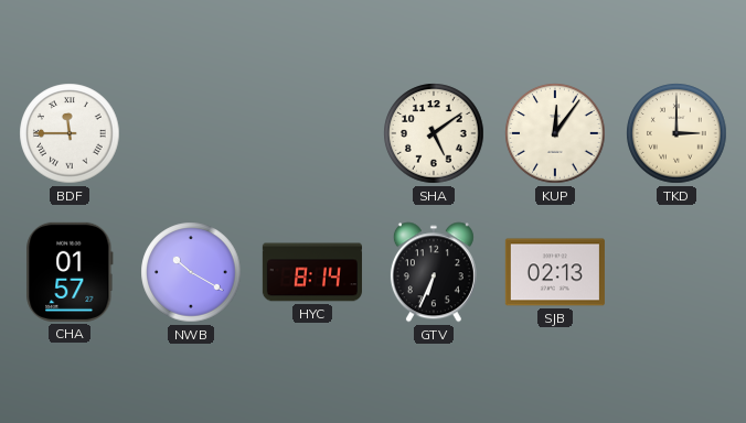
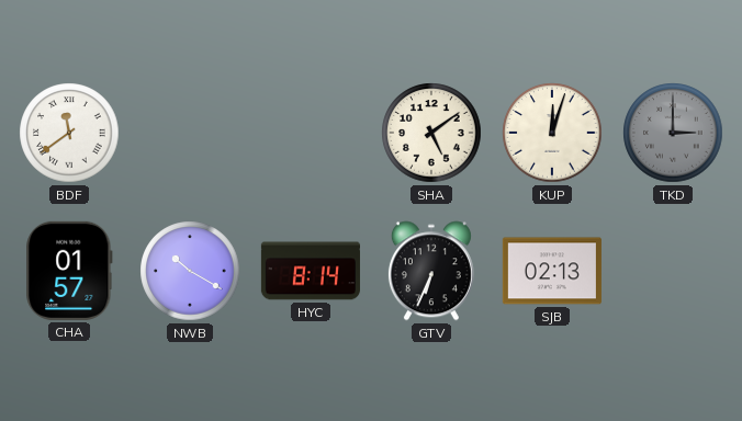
BDF: 11:45 -> 11:39
KUP: 12:06 -> 12:03
TKD dial: cream -> grey
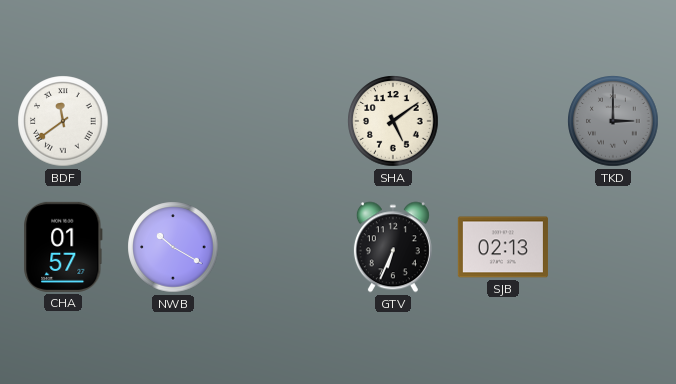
KUP: 12:03 -> none
HYC: 8:14 -> none
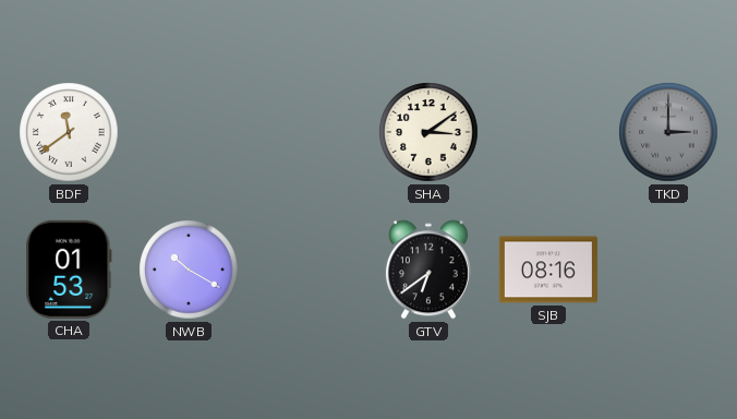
SHA: 5:09 -> 3:09
CHA: 01:57 -> 01:53
GTV: 6:34 -> 6:39
SJB: 02:13 -> 08:16
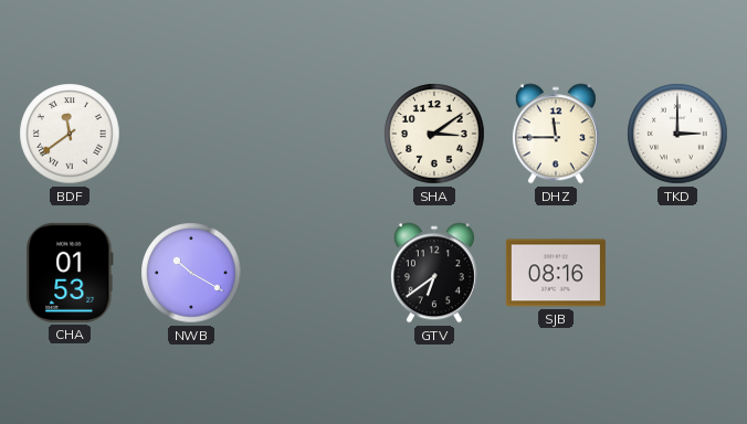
DHZ: none -> 11:45
TKD dial: grey -> white
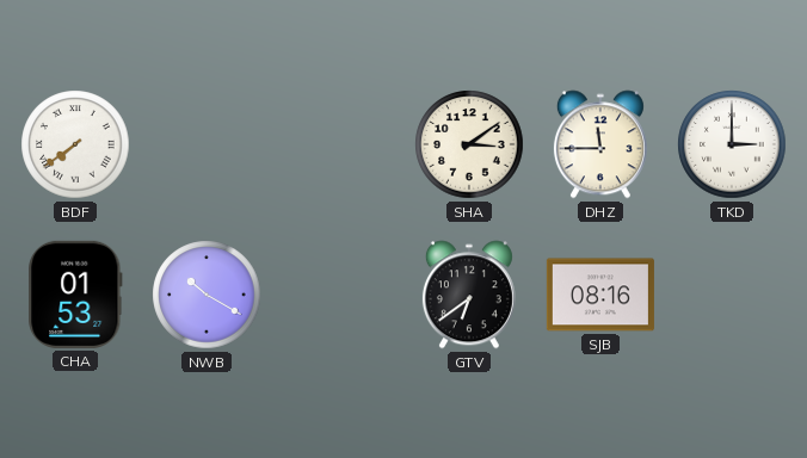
BDF: 11:39 -> 7:39
